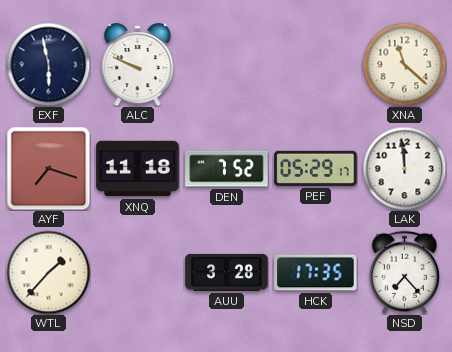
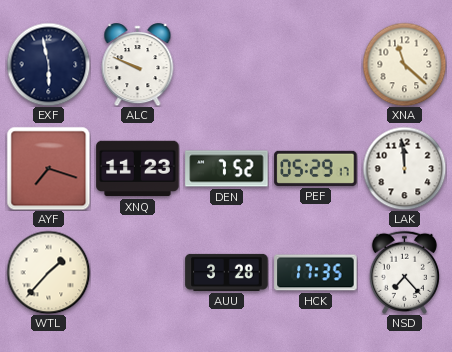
XNQ: 11:18 -> 11:23
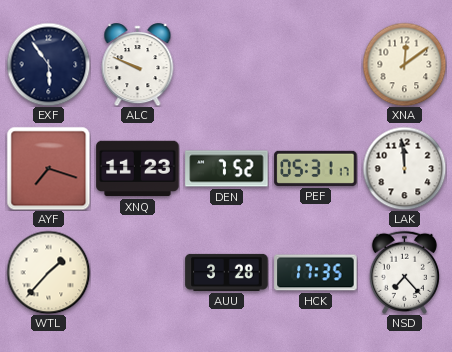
EXF: 5:58 -> 5:54
XNA: 11:22 -> 12:09
PEF: 05:29 -> 05:31
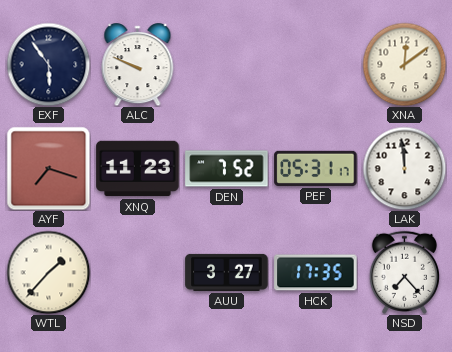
AUU: 3:28 -> 3:27
